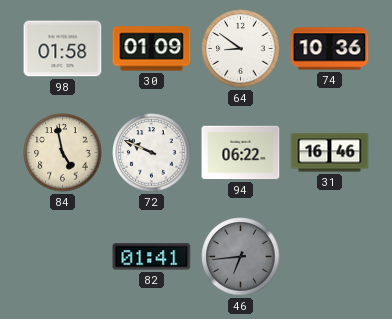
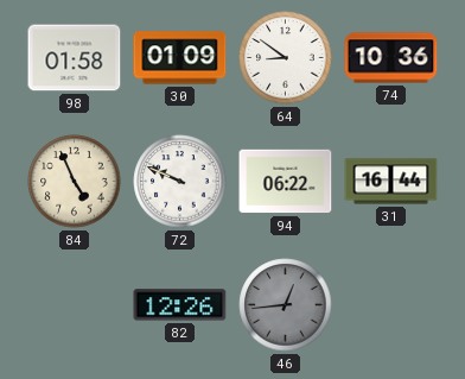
84: 4:58 -> 4:56
31: 16:46 -> 16:44
82: 01:41 -> 12:26
46: 6:44 -> 12:44
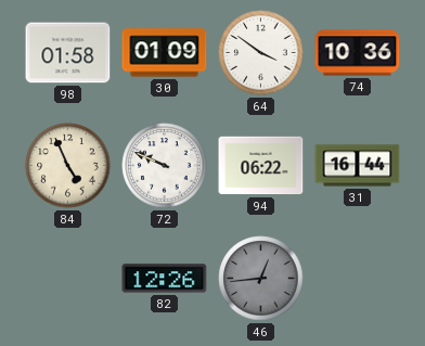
64: 8:51 -> 3:51
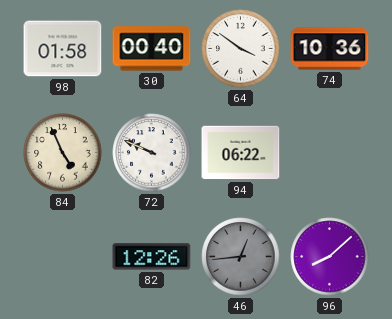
30: 01:09 -> 00:40
31: 16:44 -> none
96: none -> 8:08
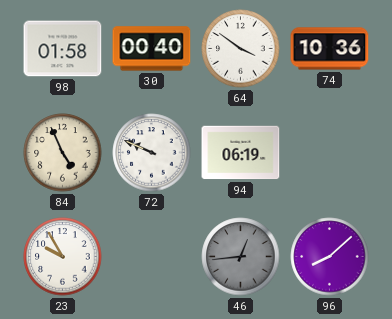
94: 06:22 -> 06:19
23: none -> 9:55
82: 12:26 -> none
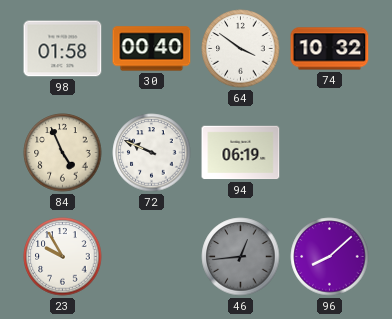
74: 10:36 -> 10:32
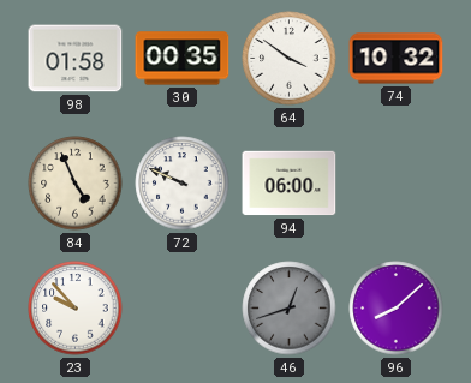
30: 00:40 -> 00:35
94: 06:19 -> 06:00
23: 9:55 -> 9:53
46: 12:44 -> 12:42
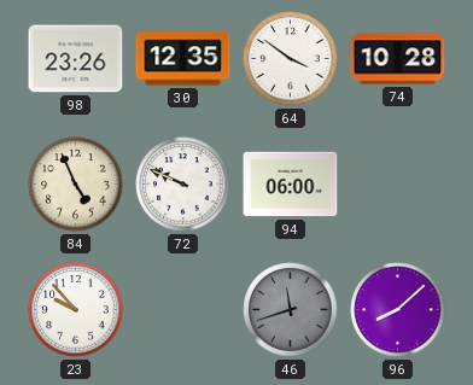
98: 01:58 -> 23:26
30: 00:35 -> 12:35
74: 10:32 -> 10:28
46: 12:42 -> 11:42
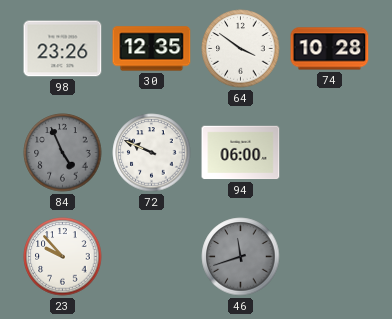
84 dial: cream -> grey
96: 8:08 -> none
